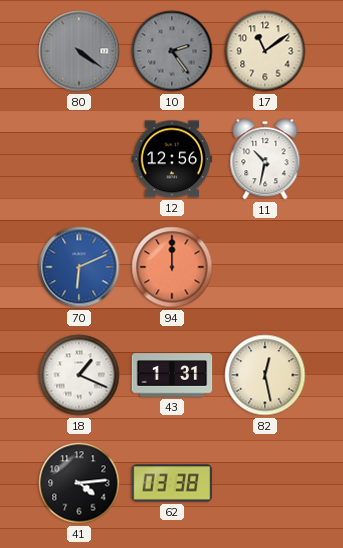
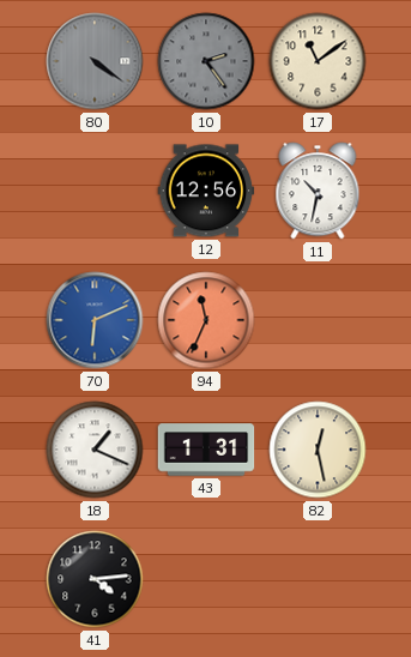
94: 12:00 -> 11:34
62: 03:38 -> none
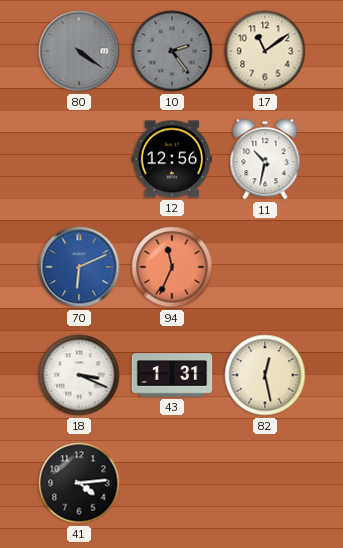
18: 1:19 -> 3:19
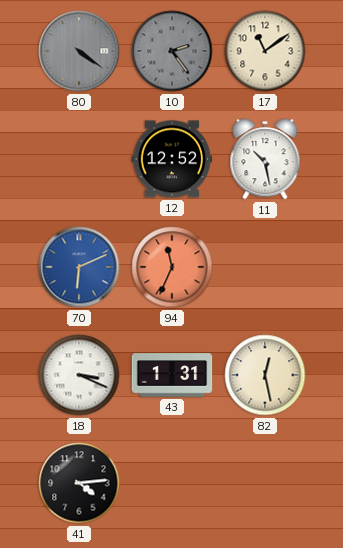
12: 12:56 -> 12:52
11: 10:32 -> 10:28
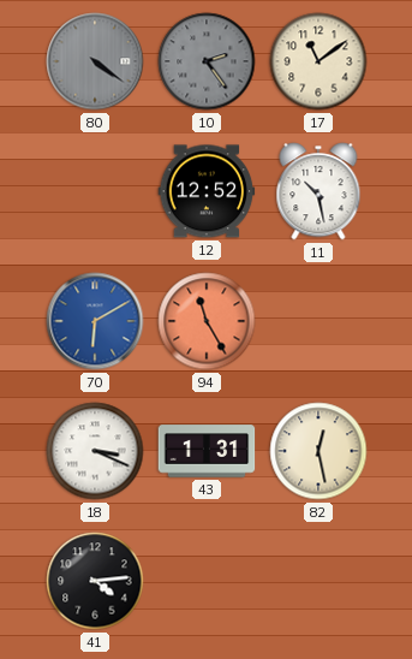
70: 6:11 -> 6:10
94: 11:34 -> 11:25
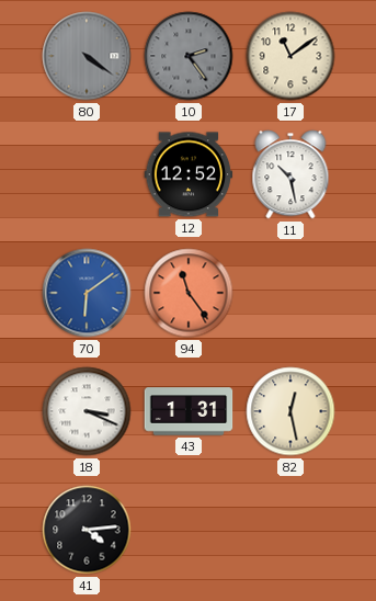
70: 6:10 -> 6:09
94: 11:25 -> 11:24
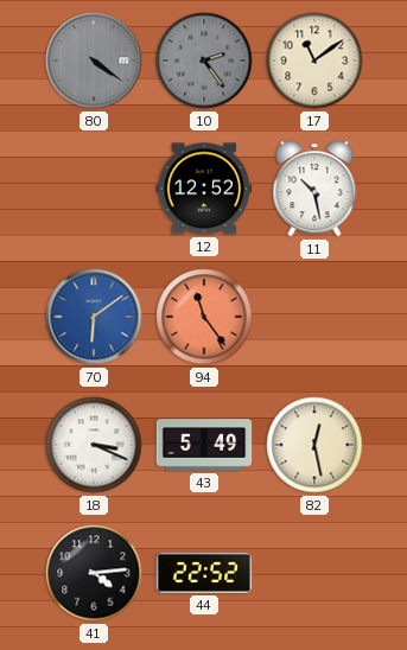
43: 1:31 -> 5:49
44: none -> 22:52
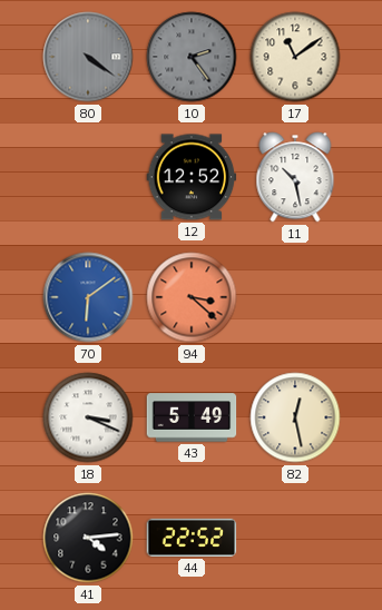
94: 11:24 -> 3:22
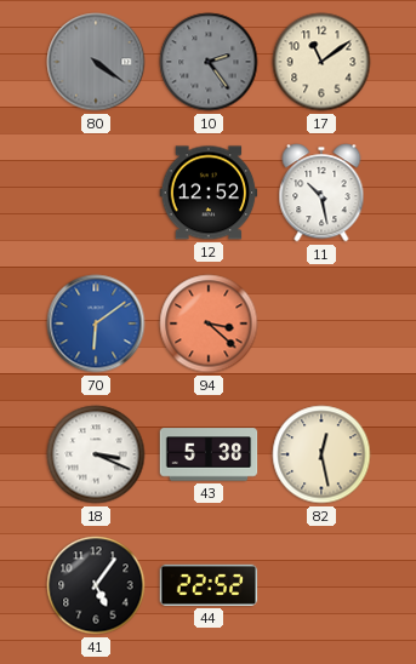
43: 5:49 -> 5:38
41: 4:14 -> 5:06
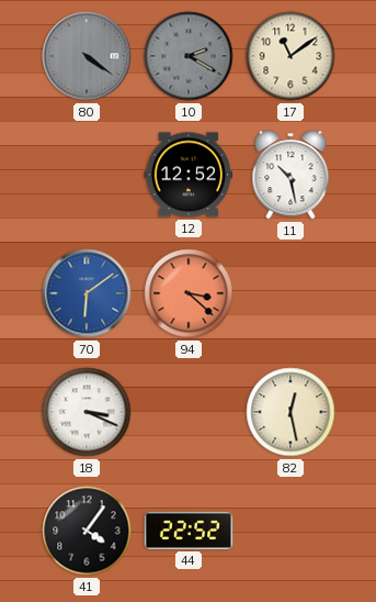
10: 2:24 -> 2:20
43: 5:38 -> none
41: 5:06 -> 4:06
